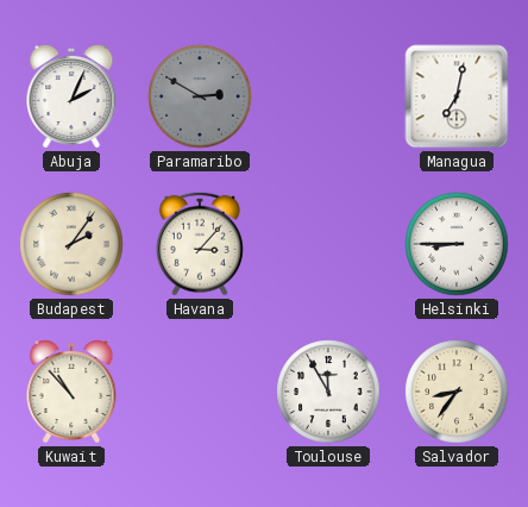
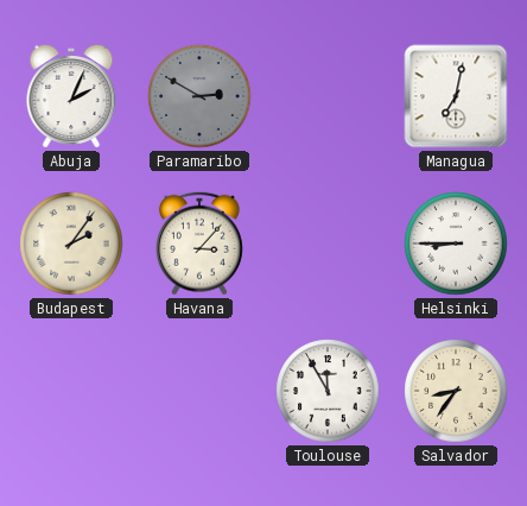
Kuwait: 10:53 -> none
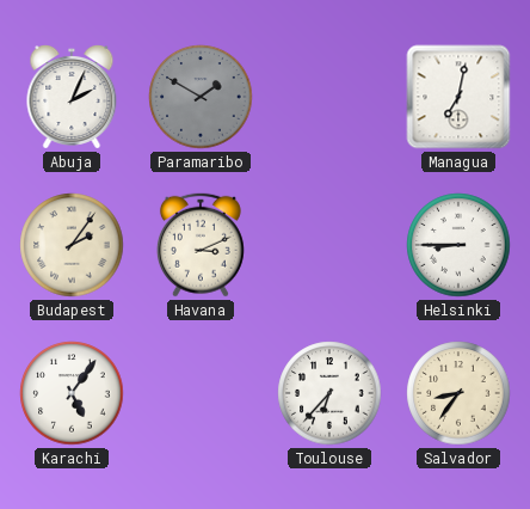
Paramaribo: 2:50 -> 1:50
Havana: 3:07 -> 3:11
Karachi: none -> 5:06
Toulouse: 11:55 -> 6:37
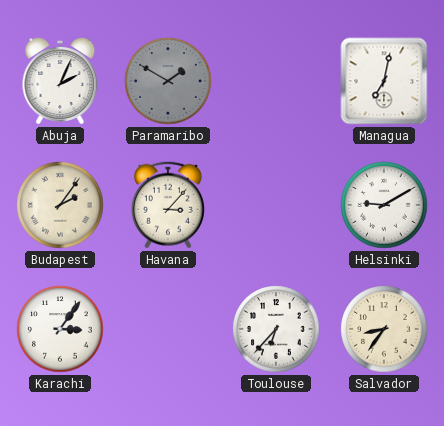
Havana: 3:11 -> 3:07
Helsinki: 8:45 -> 9:10
Karachi: 5:06 -> 3:06
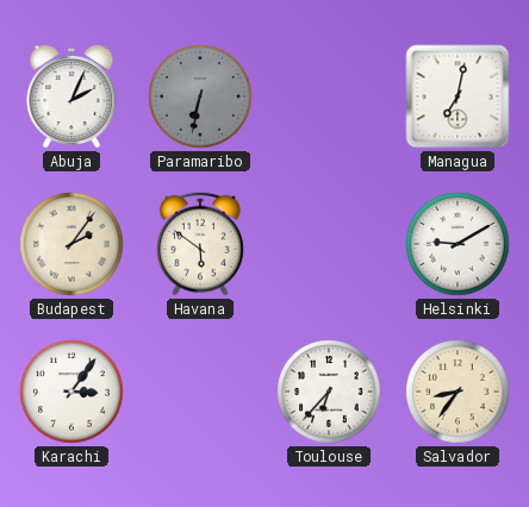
Paramaribo: 1:50 -> 6:32
Havana: 3:07 -> 5:51
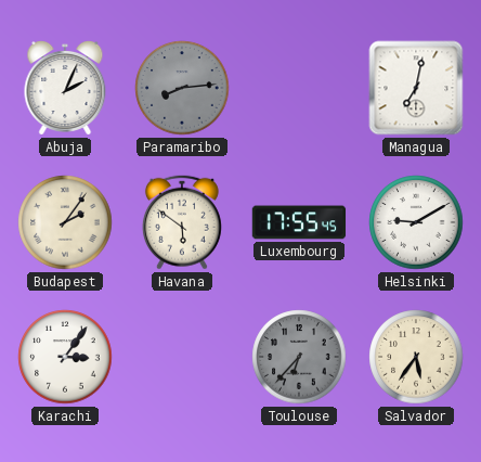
Paramaribo: 6:32 -> 8:14
Luxembourg: none -> 17:55
Toulouse dial: white -> grey
Salvador: 8:36 -> 5:36
